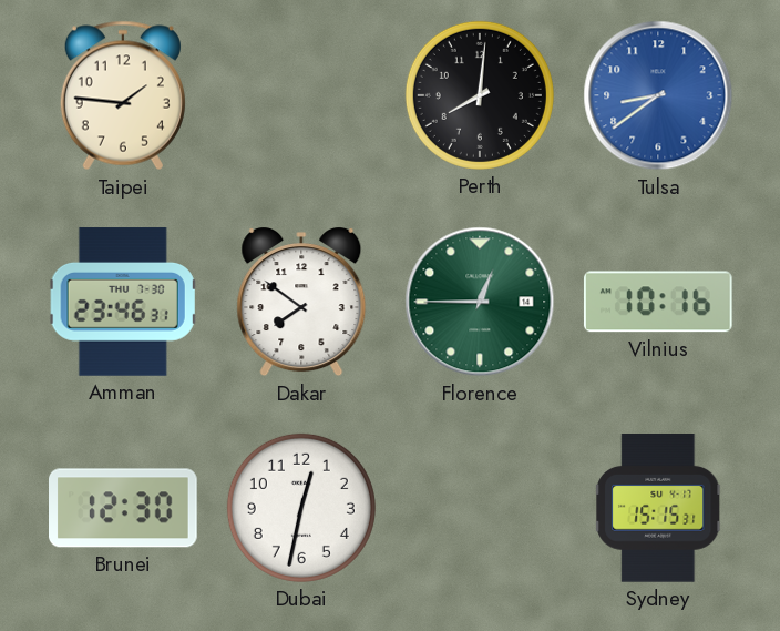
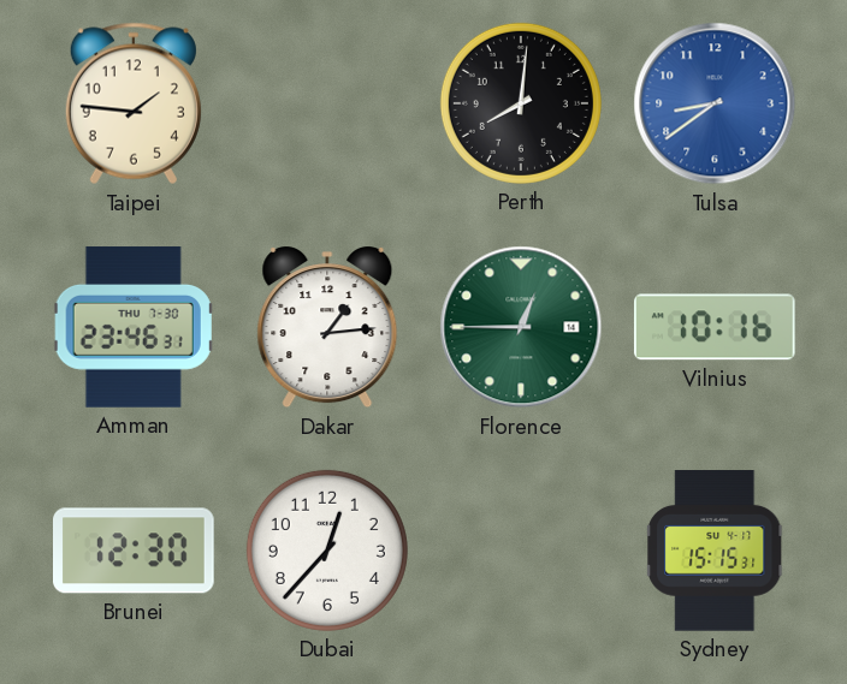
Dakar: 7:51 -> 1:14
Dubai: 12:32 -> 12:37
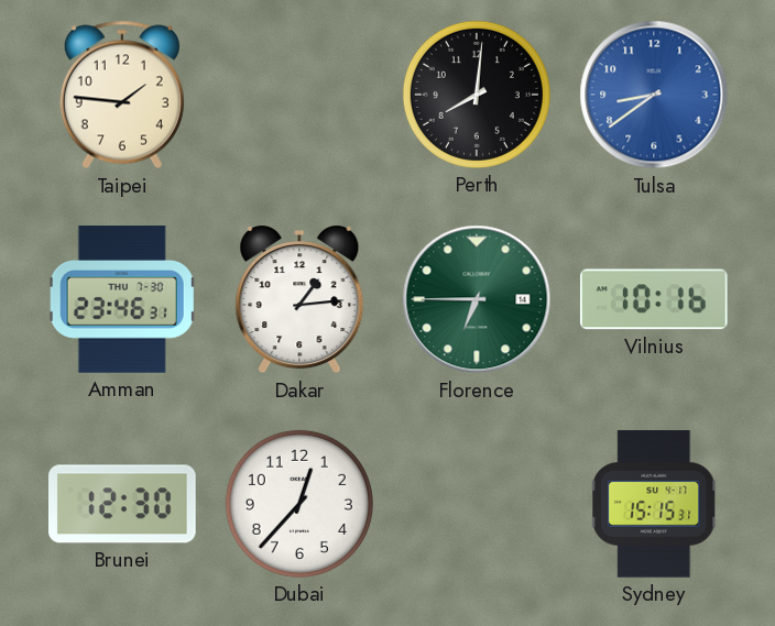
Florence: 12:45 -> 6:45
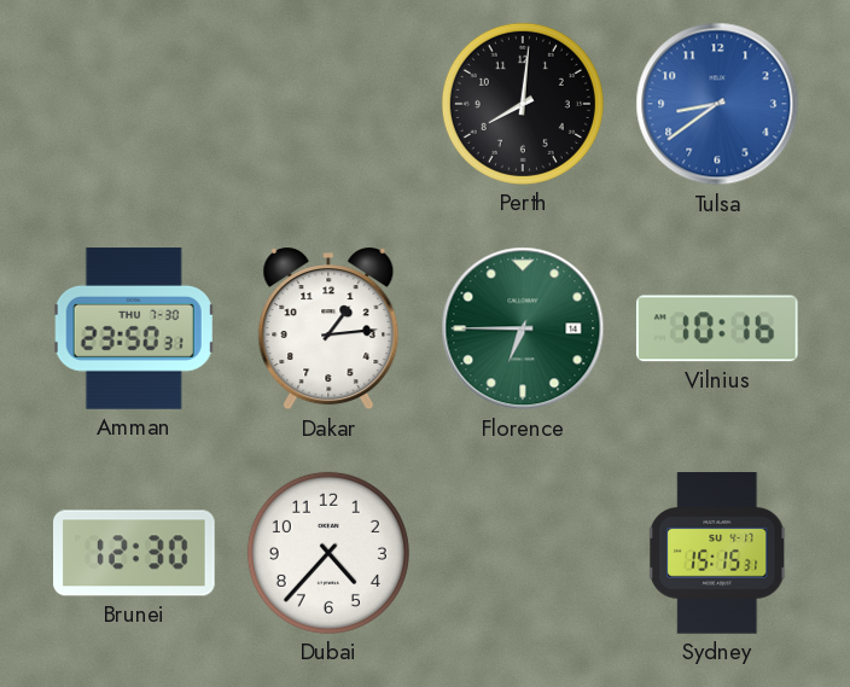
Taipei: 1:46 -> none
Amman: 23:46 -> 23:50
Dubai: 12:37 -> 4:37
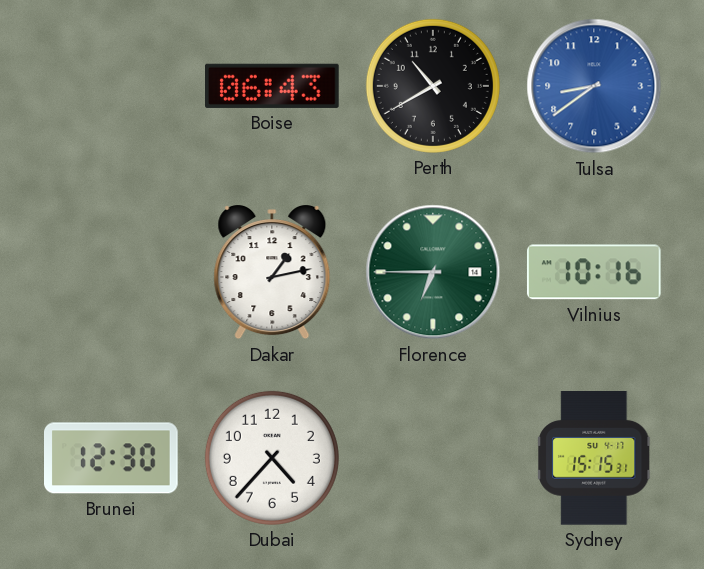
Boise: none -> 06:43
Perth: 8:01 -> 10:40
Amman: 23:50 -> none
Dakar: 1:14 -> 1:13
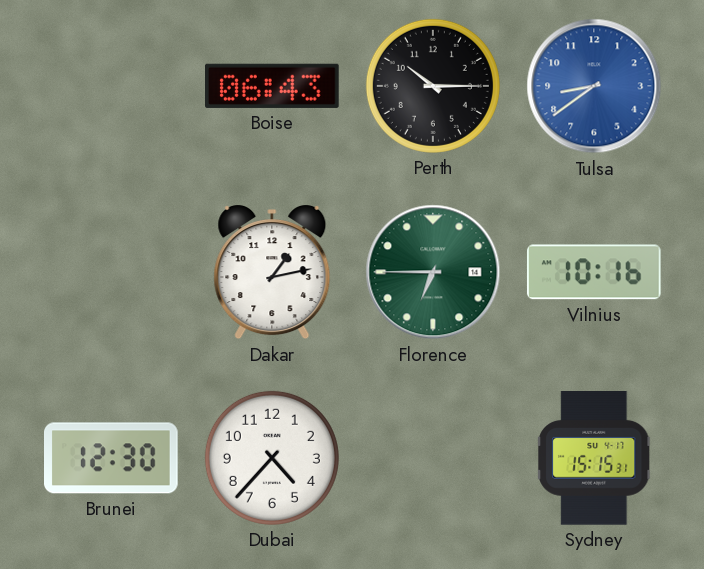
Perth: 10:40 -> 10:15
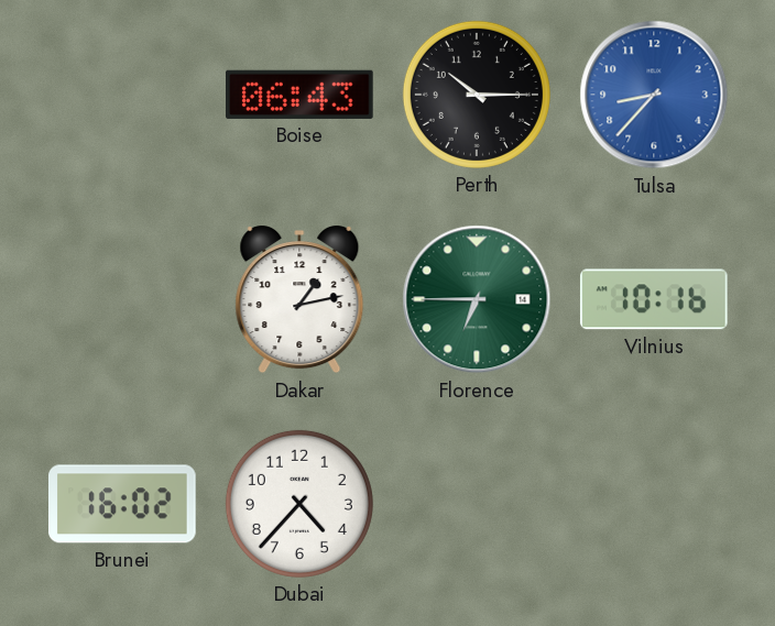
Tulsa: 8:39 -> 8:37
Brunei: 12:30 -> 16:02
Sydney: 15:15 -> none
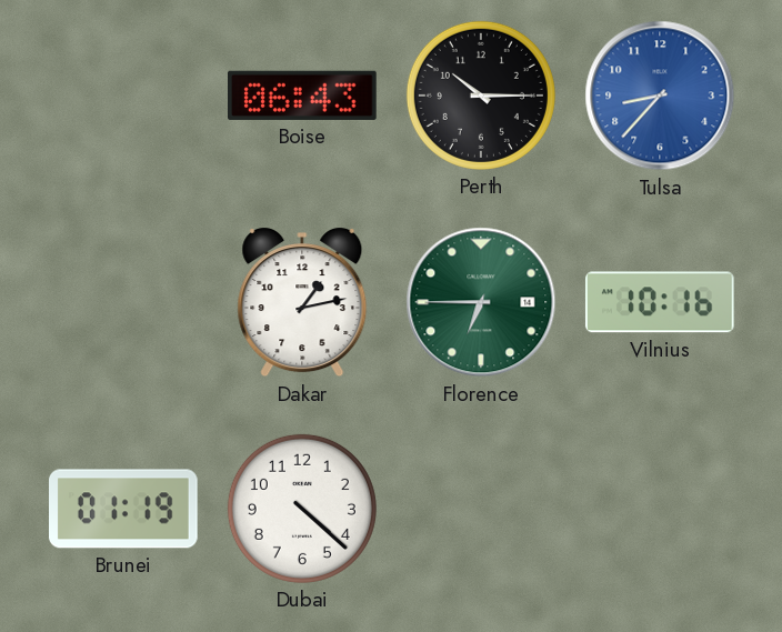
Brunei: 16:02 -> 01:19
Dubai: 4:37 -> 4:22
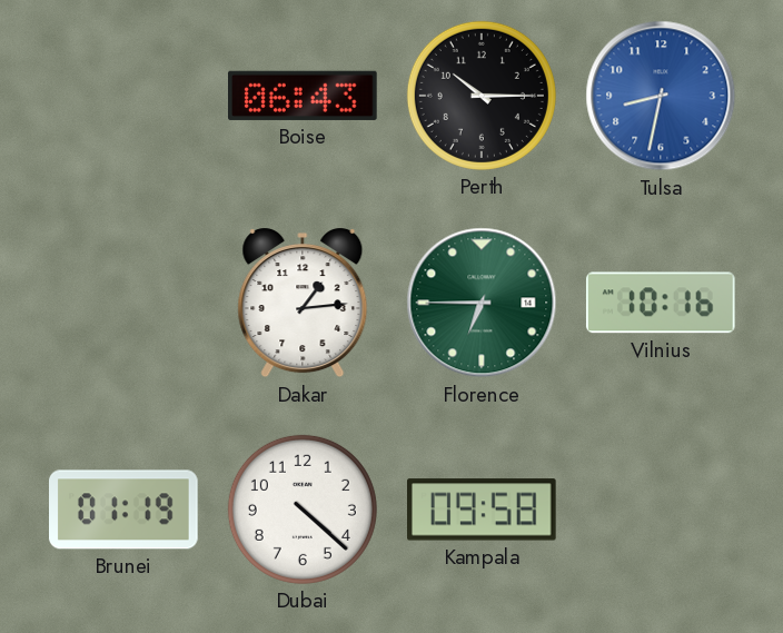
Tulsa: 8:37 -> 8:32
Dakar: 1:13 -> 1:14
Kampala: none -> 09:58
